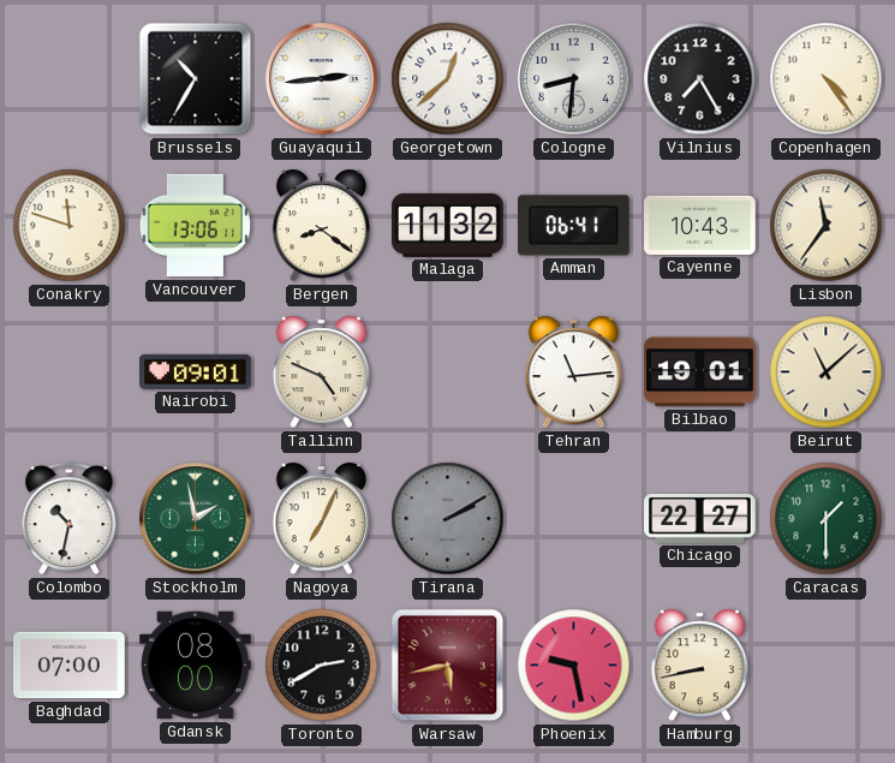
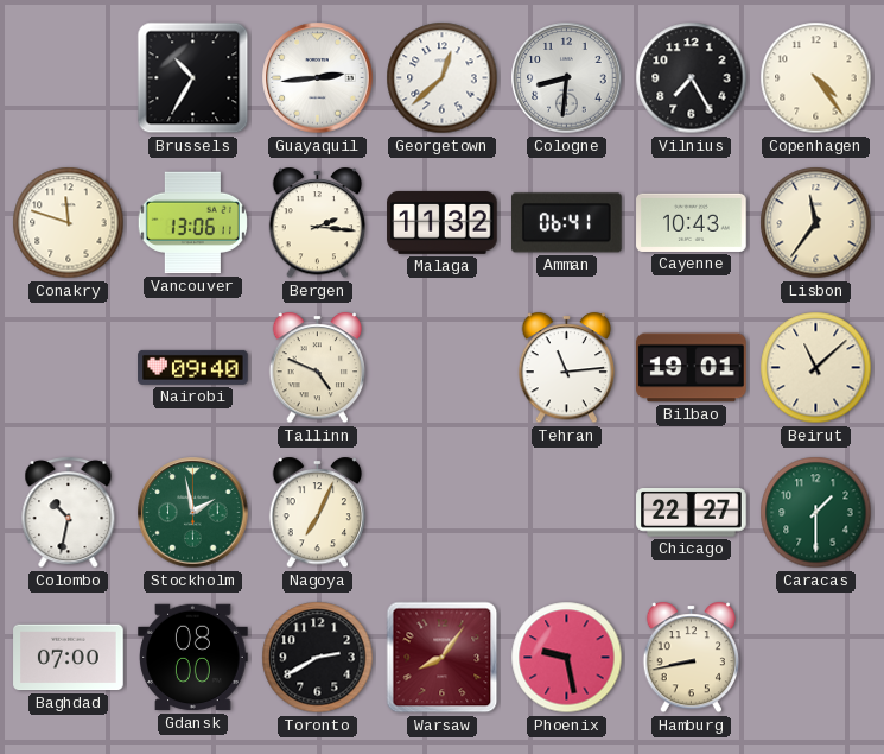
Bergen: 8:21 -> 2:16
Nairobi: 09:01 -> 09:40
Tirana: 2:10 -> none
Warsaw: 5:43 -> 8:06
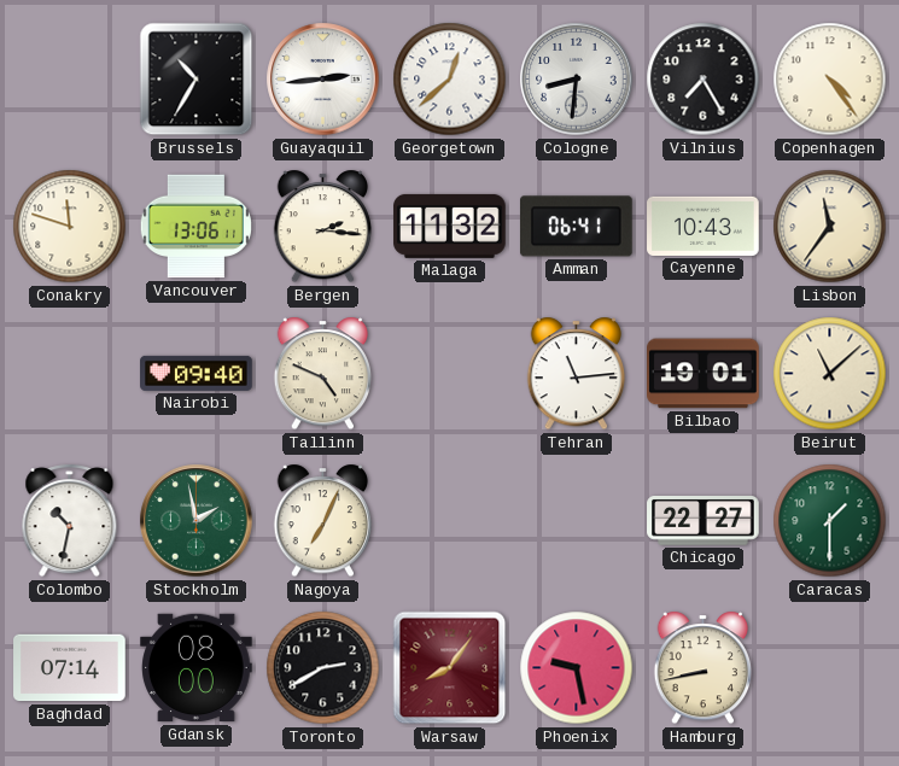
Baghdad: 07:00 -> 07:14
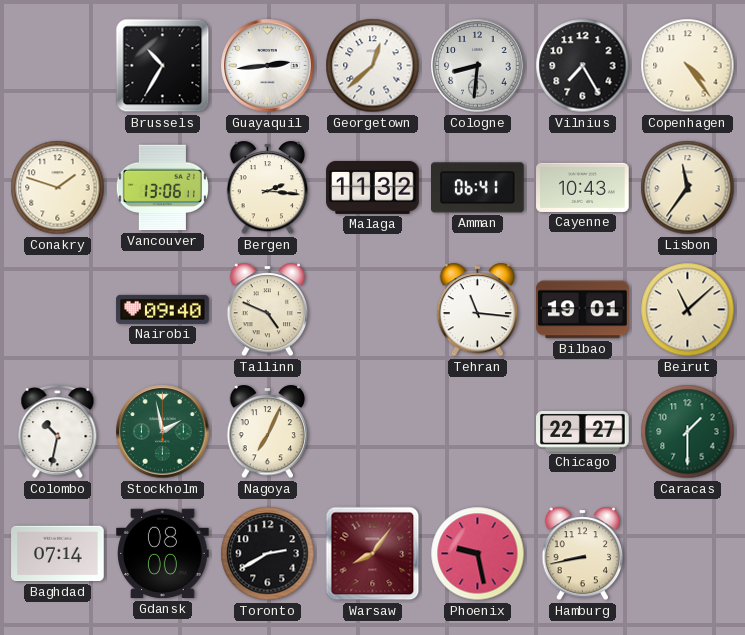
Conakry: 11:48 -> 1:48
Tehran: 11:14 -> 11:16
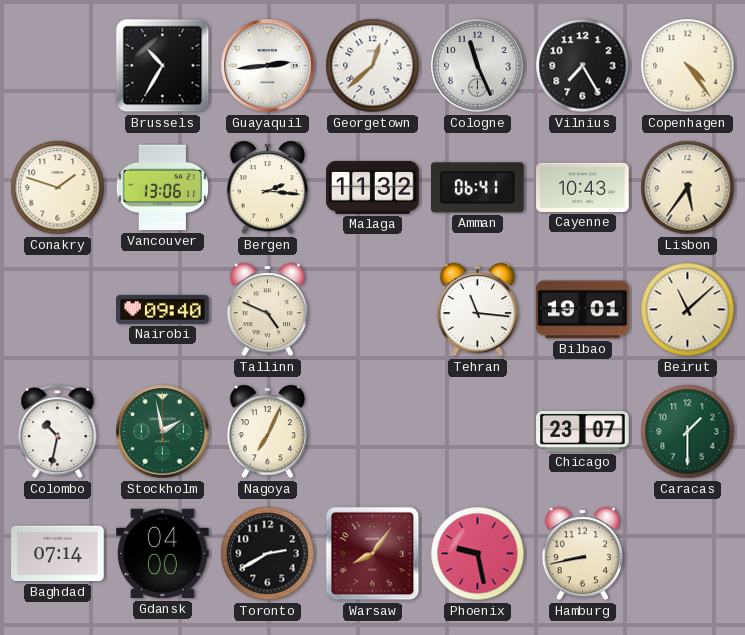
Cologne: 8:31 -> 11:26
Lisbon: 11:36 -> 5:36
Chicago: 22:27 -> 23:07
Gdansk: 08:00 -> 04:00
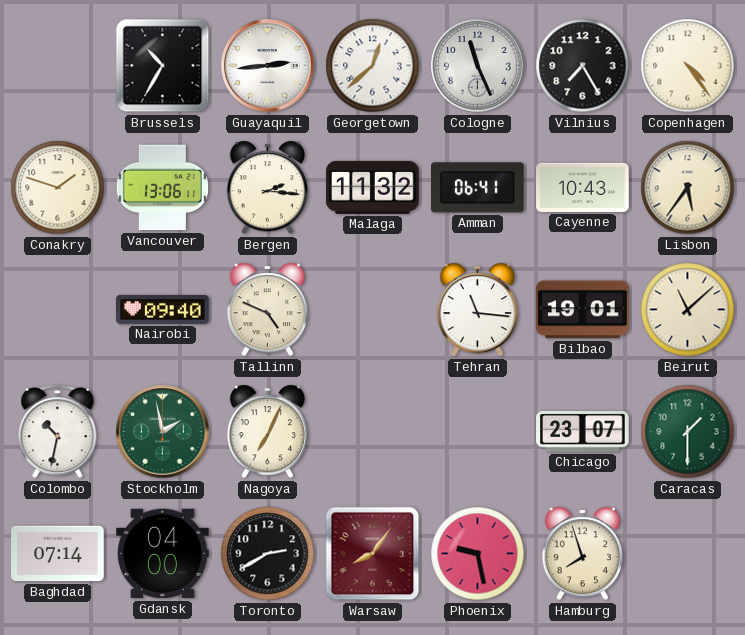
Hamburg: 8:43 -> 7:57
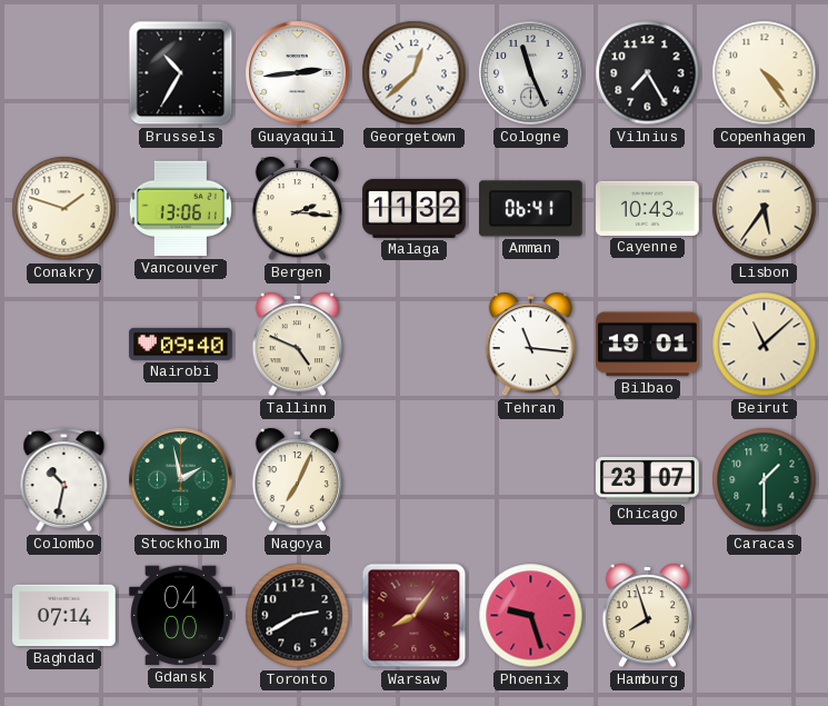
Phoenix: 9:28 -> 9:27
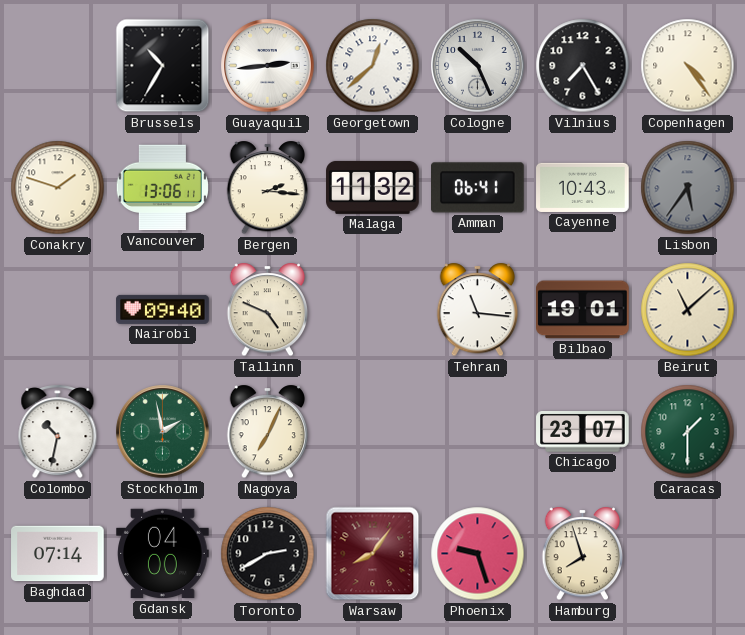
Cologne: 11:26 -> 10:26
Lisbon dial: cream -> grey
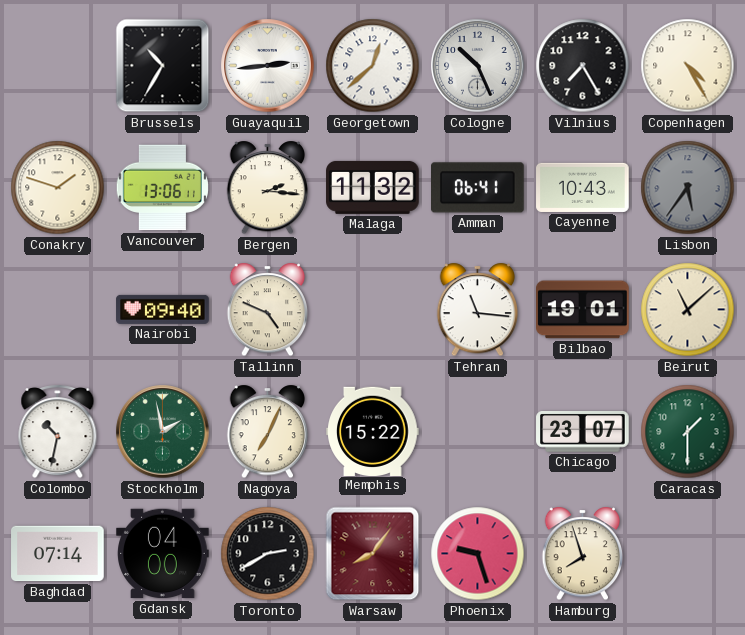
Copenhagen: 4:24 -> 4:25
Memphis: none -> 15:22
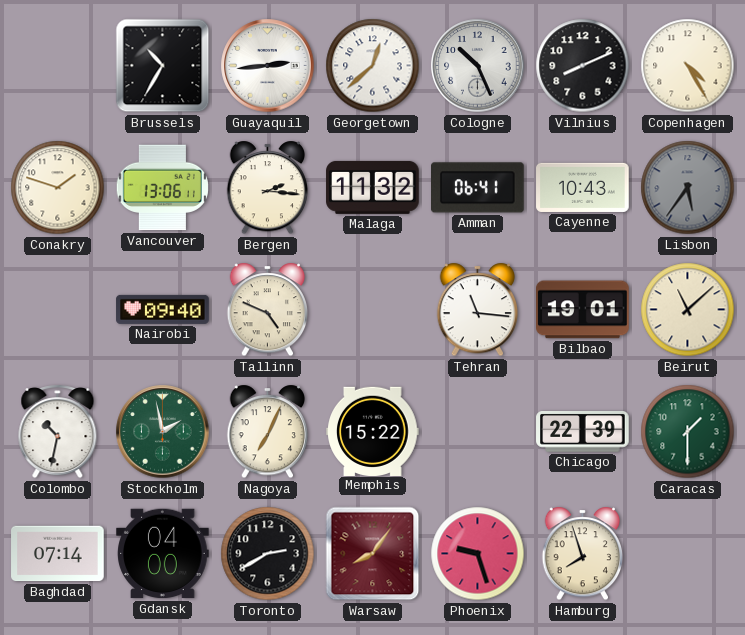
Vilnius: 7:25 -> 8:11
Chicago: 23:07 -> 22:39
